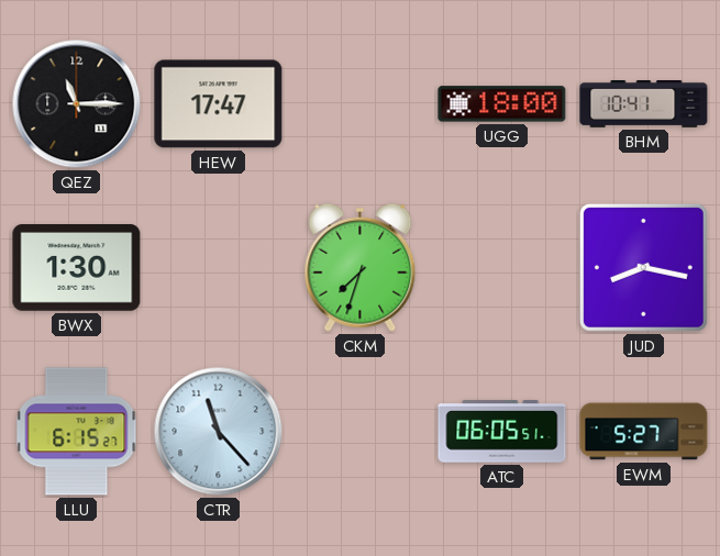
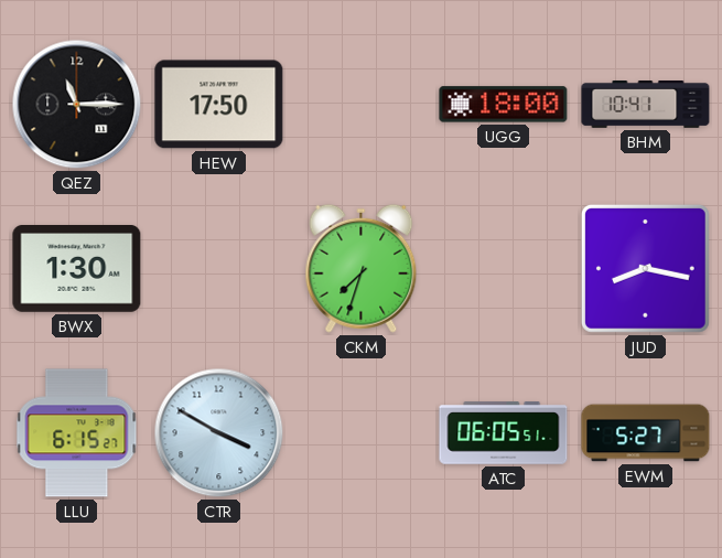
HEW: 17:47 -> 17:50
CTR: 11:23 -> 3:50
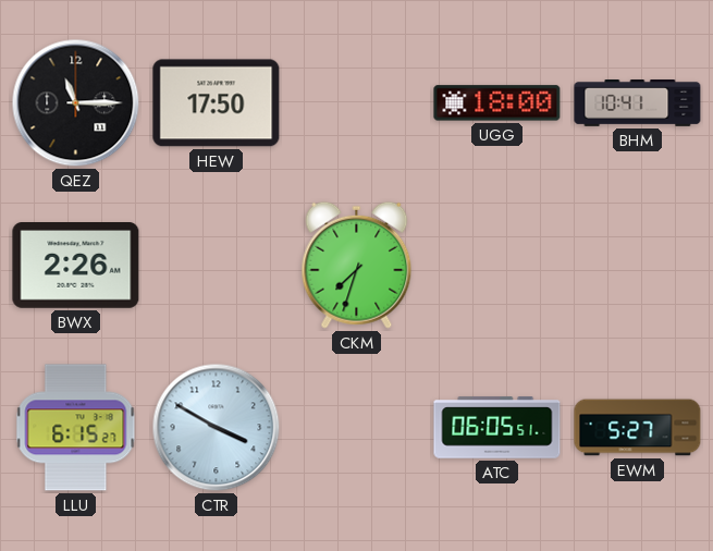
BWX: 1:30 -> 2:26
JUD: 8:17 -> none
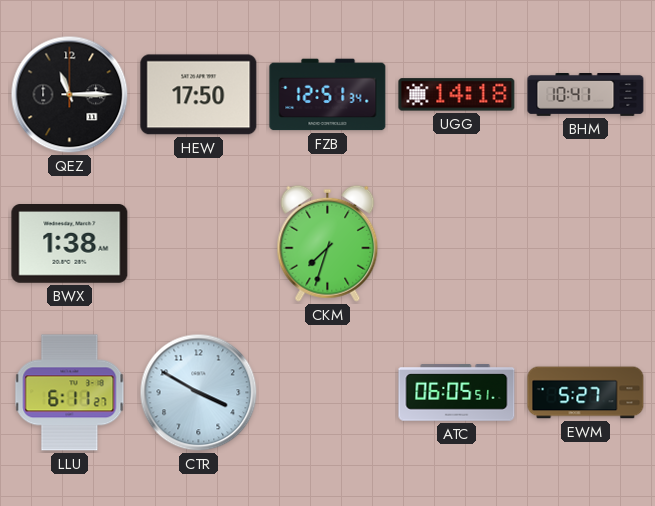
FZB: none -> 12:51
UGG: 18:00 -> 14:18
BWX: 2:26 -> 1:38
LLU: 6:15 -> 6:11
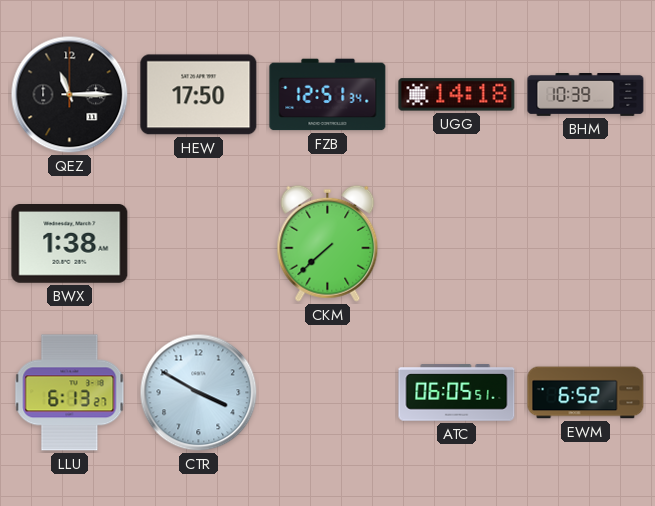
BHM: 10:41 -> 10:39
CKM: 7:33 -> 7:38
LLU: 6:11 -> 6:13
EWM: 5:27 -> 6:52
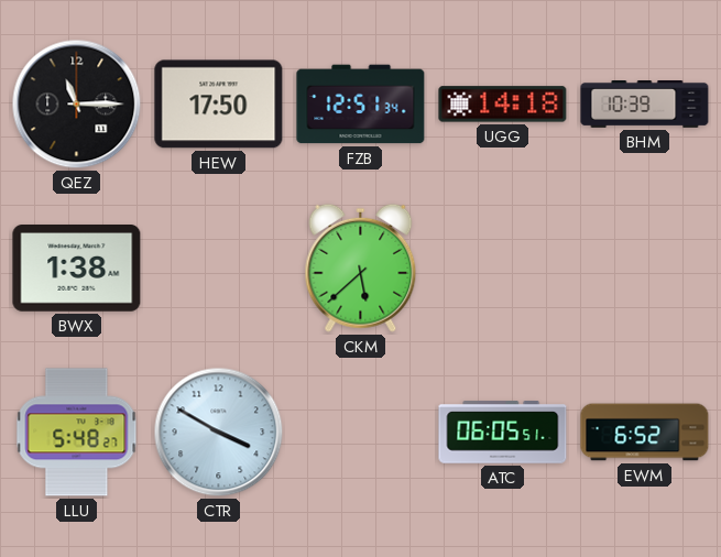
CKM: 7:38 -> 5:38
LLU: 6:13 -> 5:48
